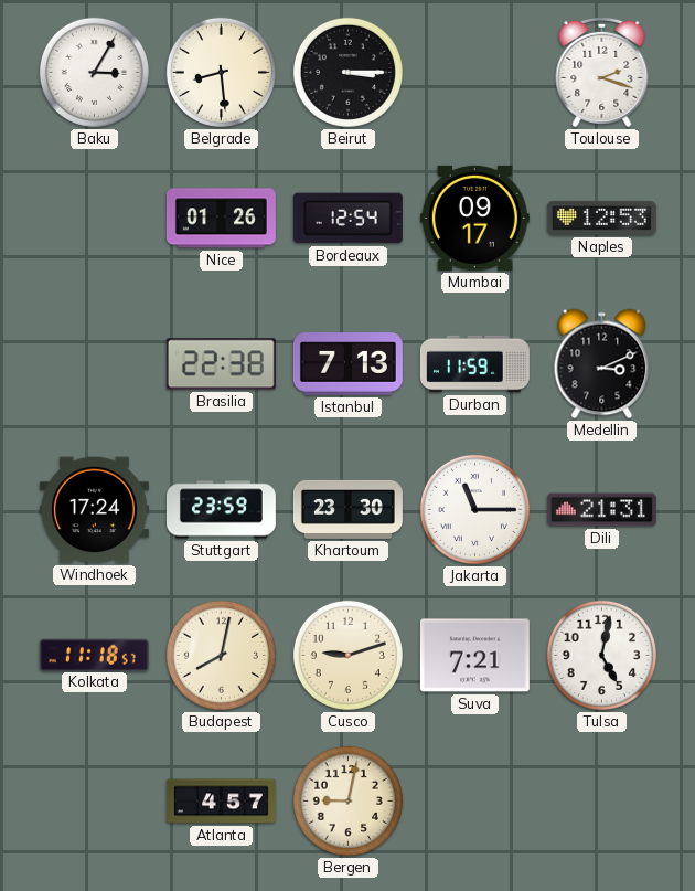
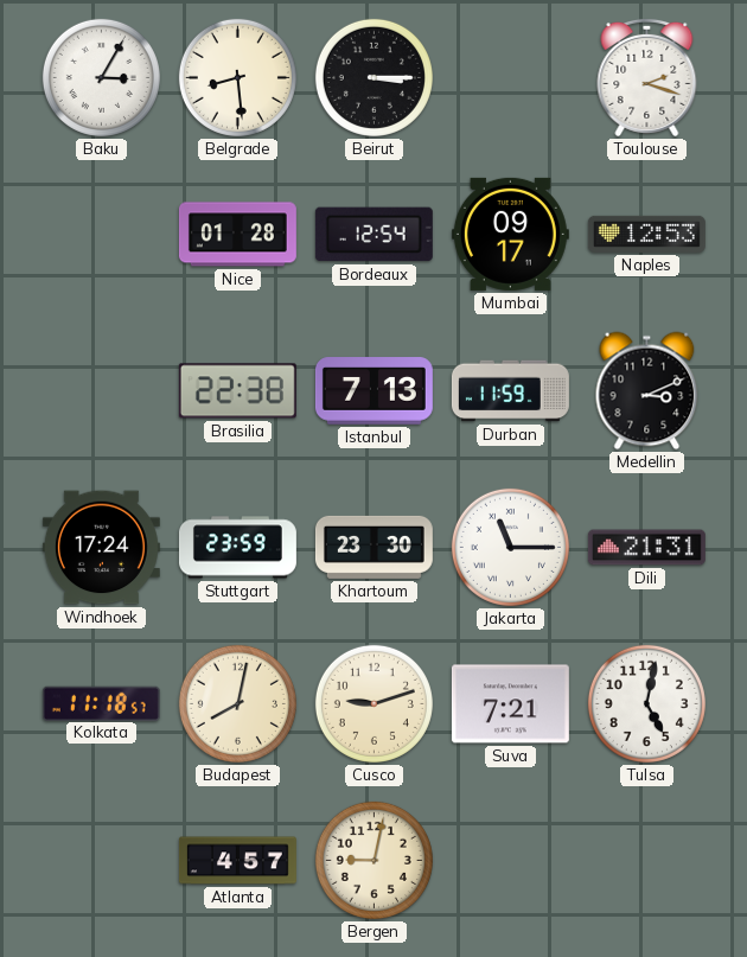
Nice: 01:26 -> 01:28
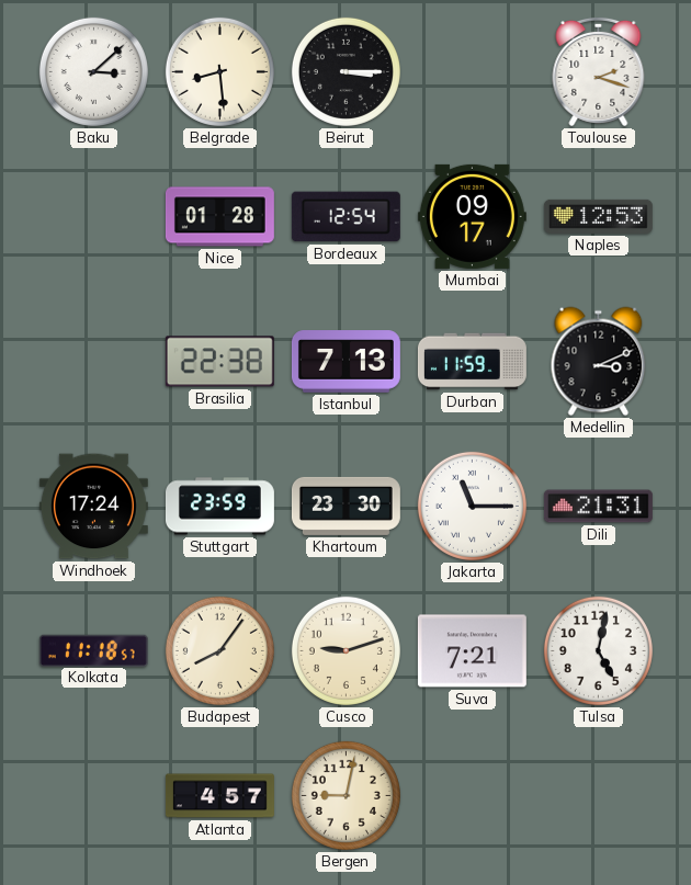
Baku: 3:05 -> 3:08
Budapest: 8:02 -> 8:06
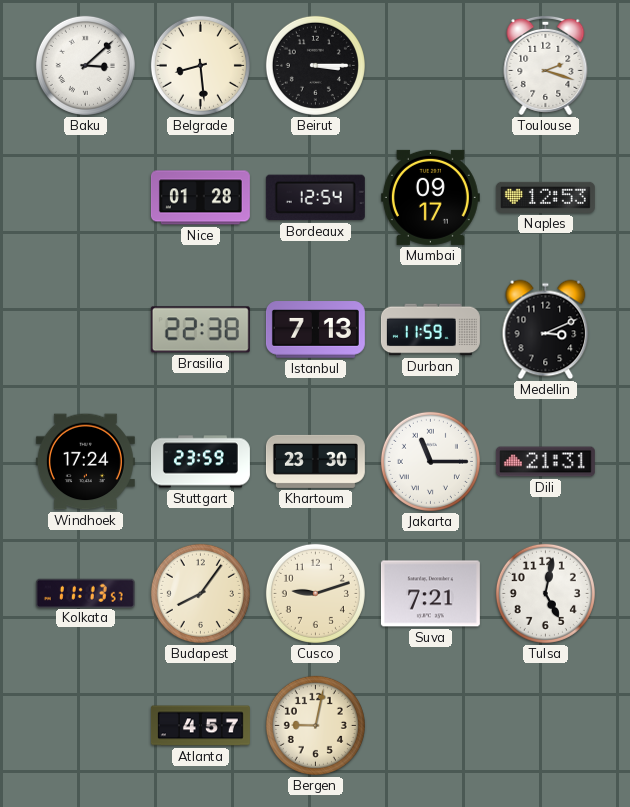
Kolkata: 11:18 -> 11:13
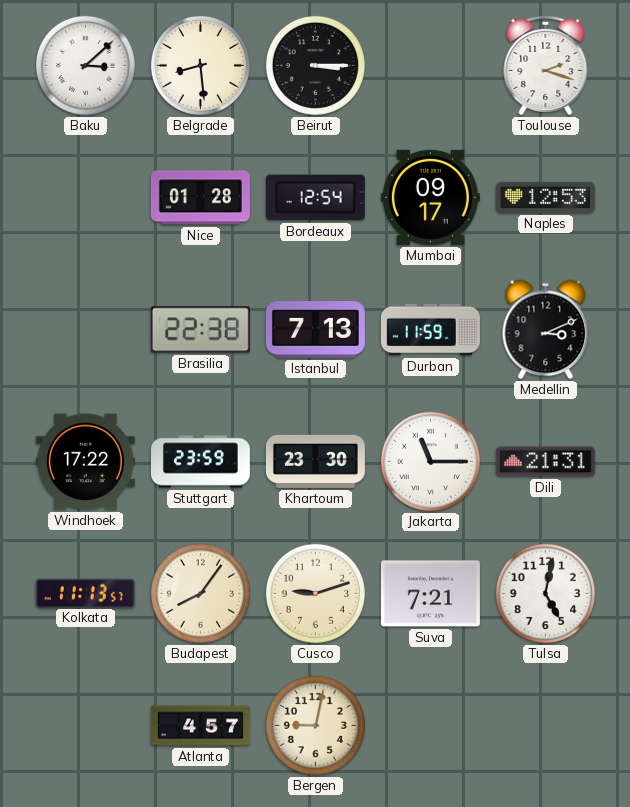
Windhoek: 17:24 -> 17:22
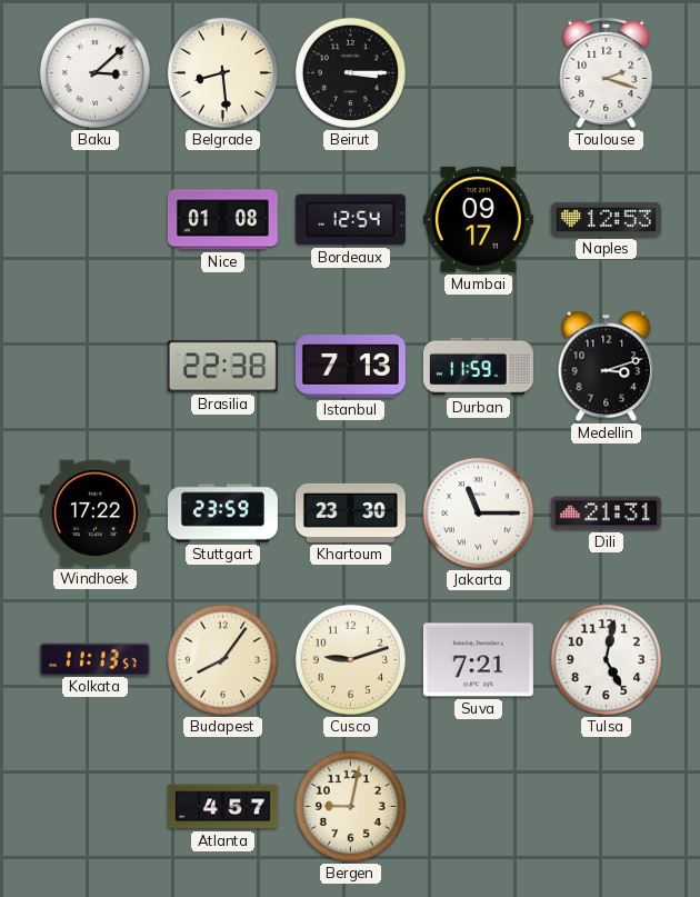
Nice: 01:28 -> 01:08
Medellin: 3:11 -> 3:12
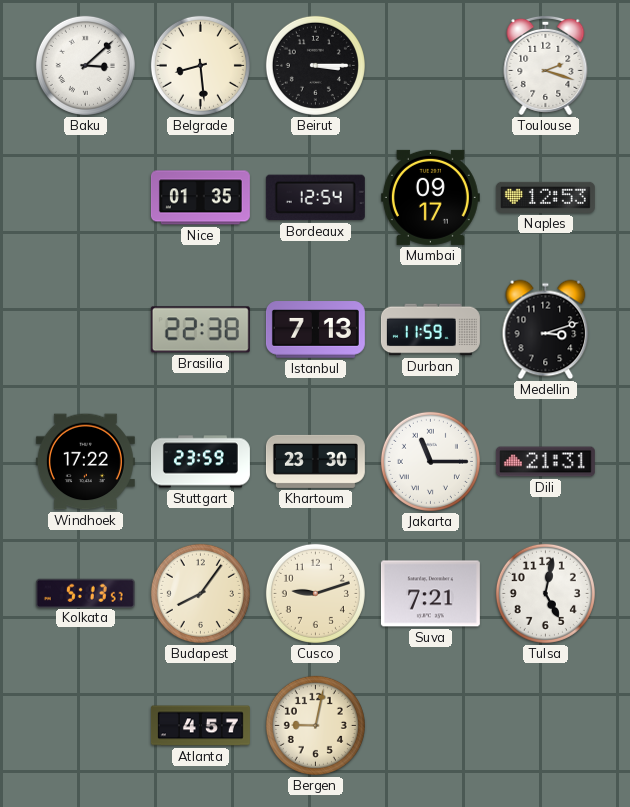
Nice: 01:08 -> 01:35
Kolkata: 11:13 -> 5:13
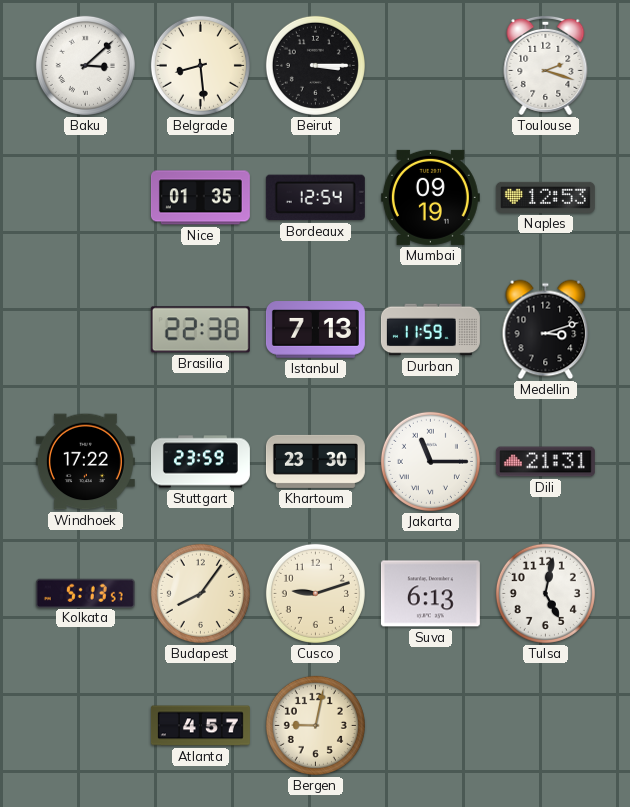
Mumbai: 09:17 -> 09:19
Suva: 7:21 -> 6:13
